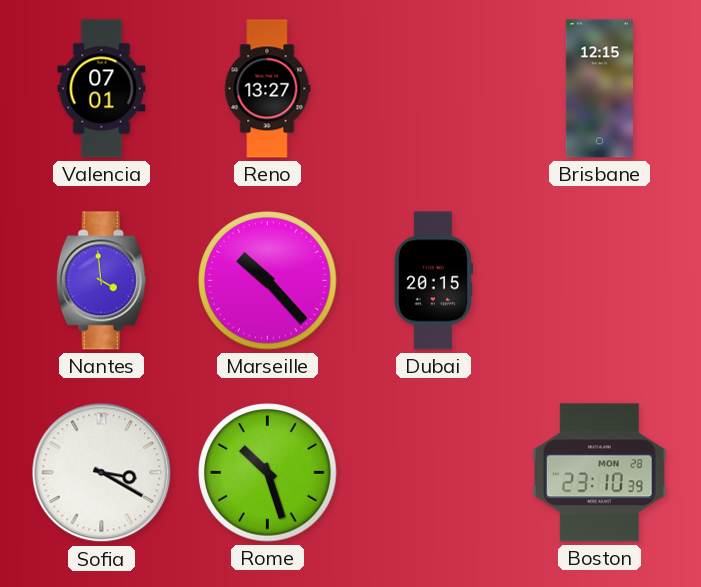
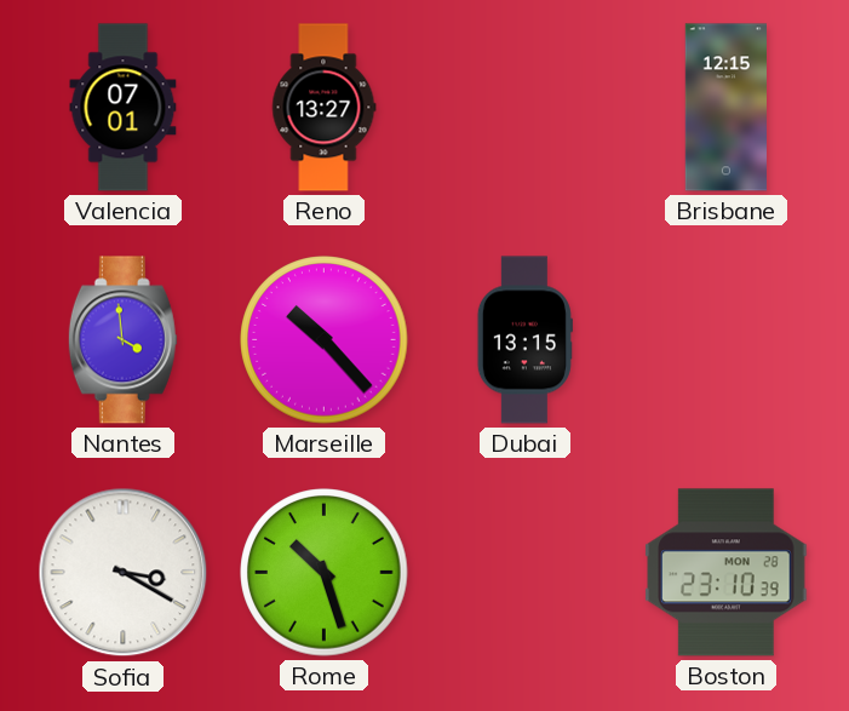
Dubai: 20:15 -> 13:15
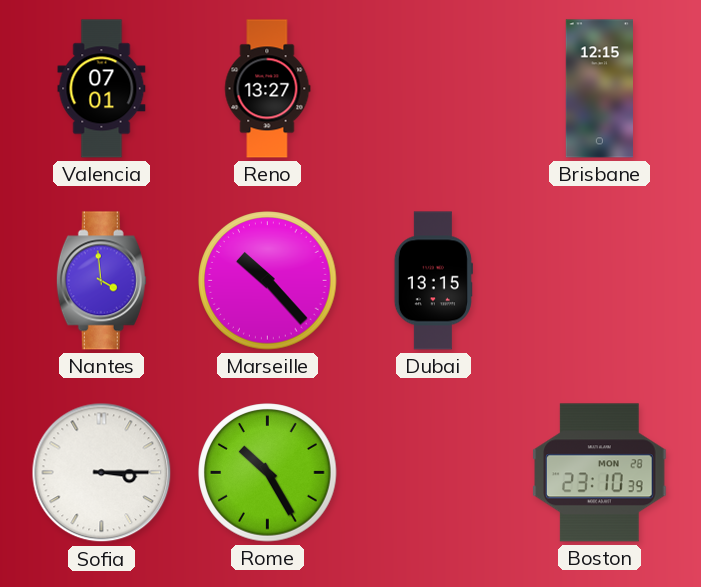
Sofia: 3:20 -> 3:15
Rome: 10:27 -> 10:25
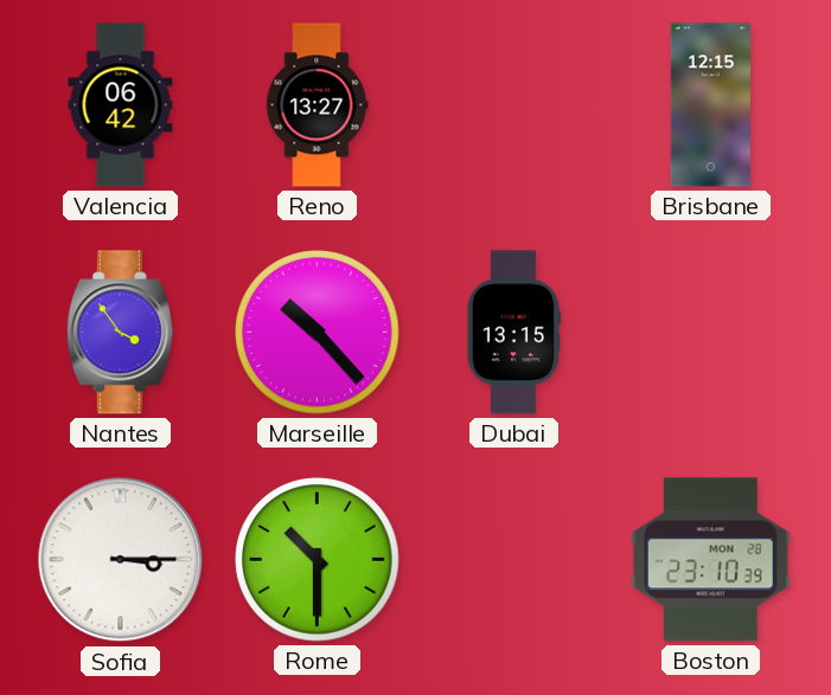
Valencia: 07:01 -> 06:42
Nantes: 3:59 -> 3:54
Rome: 10:25 -> 10:30
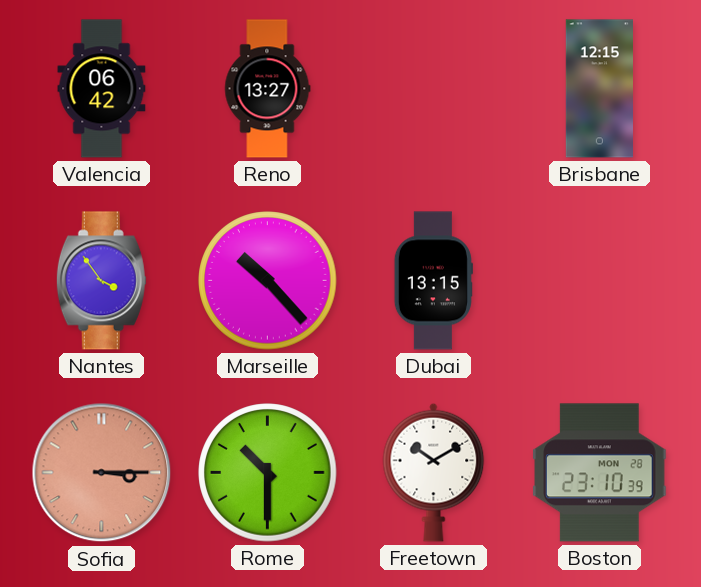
Sofia dial: white -> salmon
Freetown: none -> 10:10
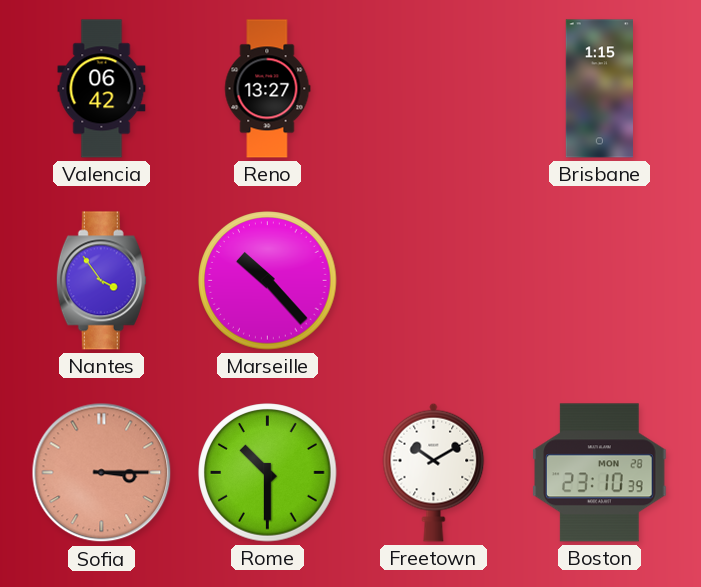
Brisbane: 12:15 -> 1:15
Dubai: 13:15 -> none
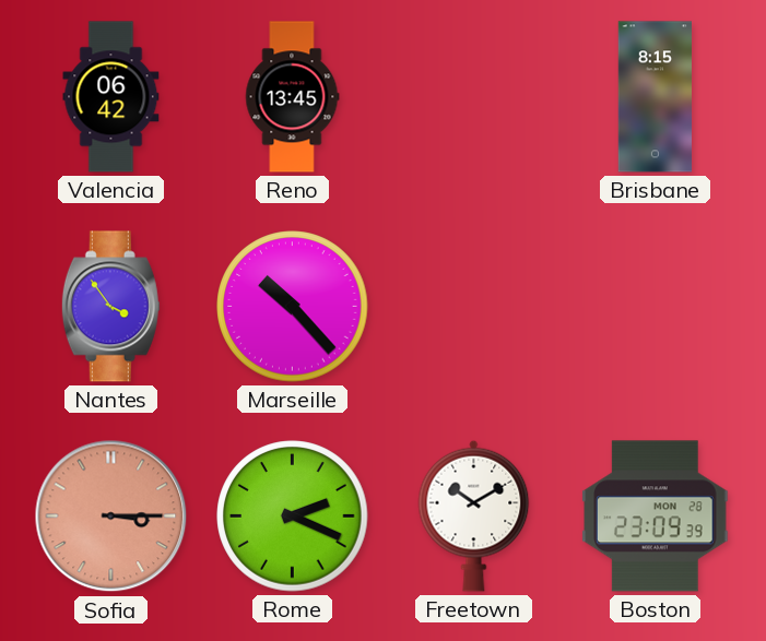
Reno: 13:27 -> 13:45
Brisbane: 1:15 -> 8:15
Rome: 10:30 -> 2:19
Boston: 23:10 -> 23:09
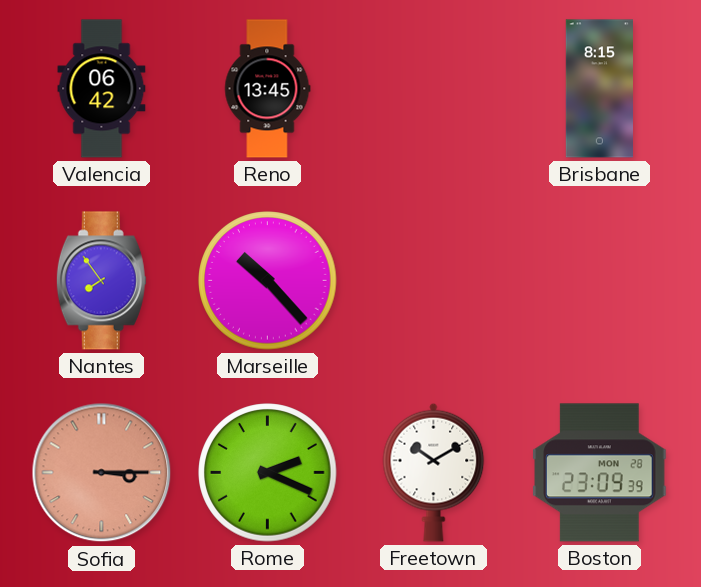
Nantes: 3:54 -> 7:54
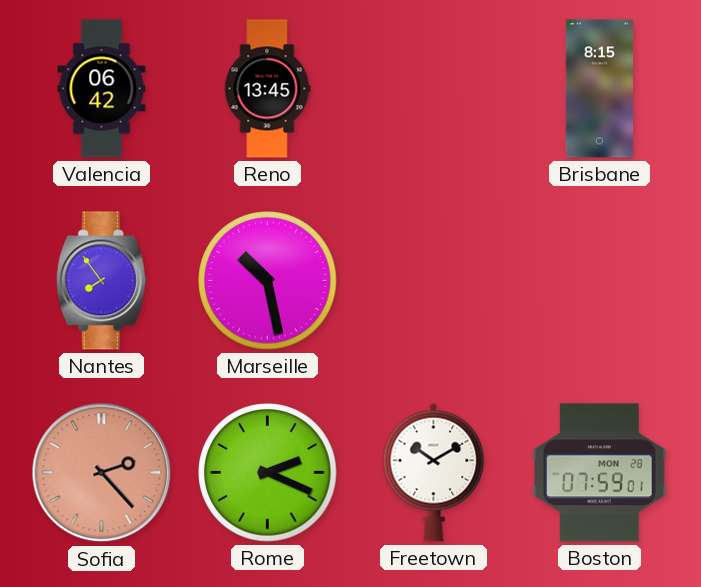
Marseille: 10:23 -> 10:28
Sofia: 3:15 -> 2:23
Boston: 23:09 -> 07:59
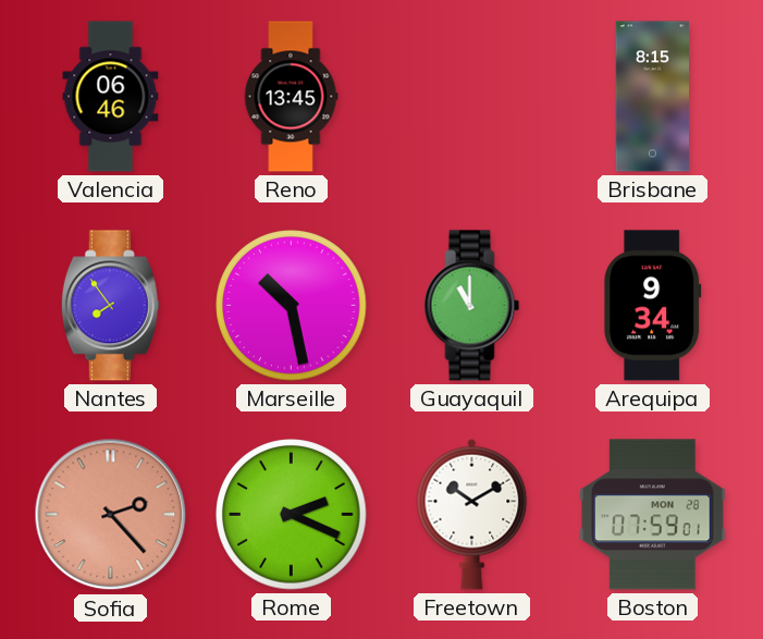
Valencia: 06:42 -> 06:46
Guayaquil: none -> 11:00
Arequipa: none -> 9:34
